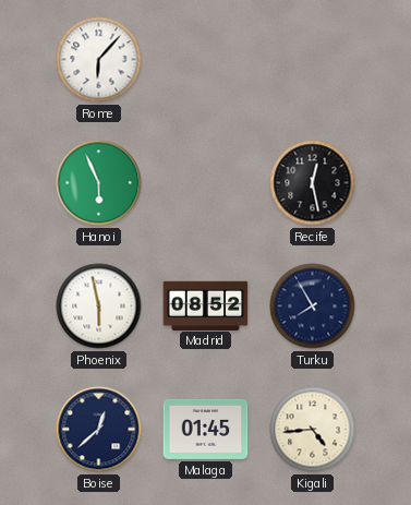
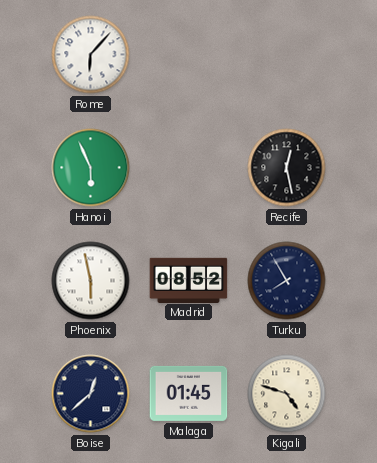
Kigali: 4:44 -> 4:48
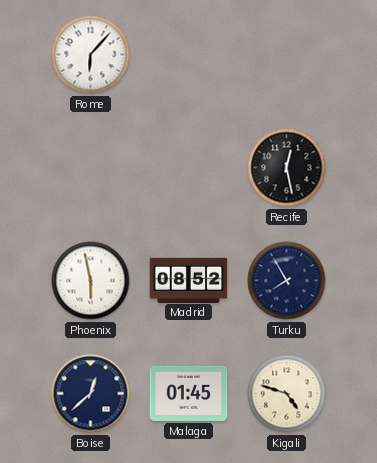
Hanoi: 5:56 -> none
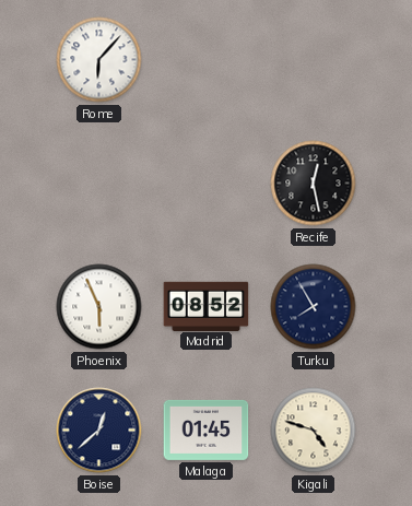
Phoenix: 5:58 -> 5:56
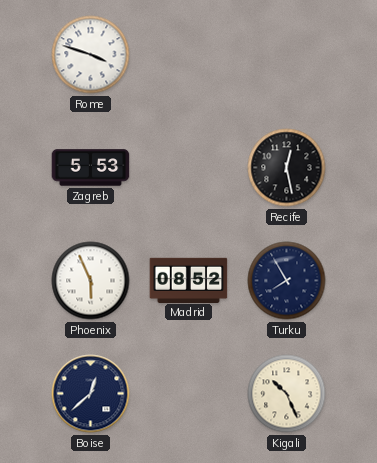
Rome: 6:07 -> 3:48
Zagreb: none -> 5:53
Malaga: 01:45 -> none
Kigali: 4:48 -> 10:26
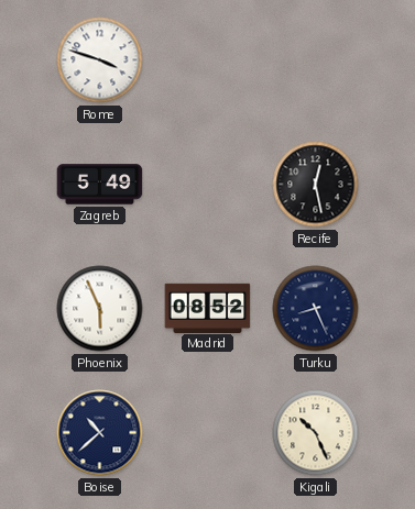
Zagreb: 5:53 -> 5:49
Turku: 7:55 -> 8:26
Boise: 12:38 -> 10:38
